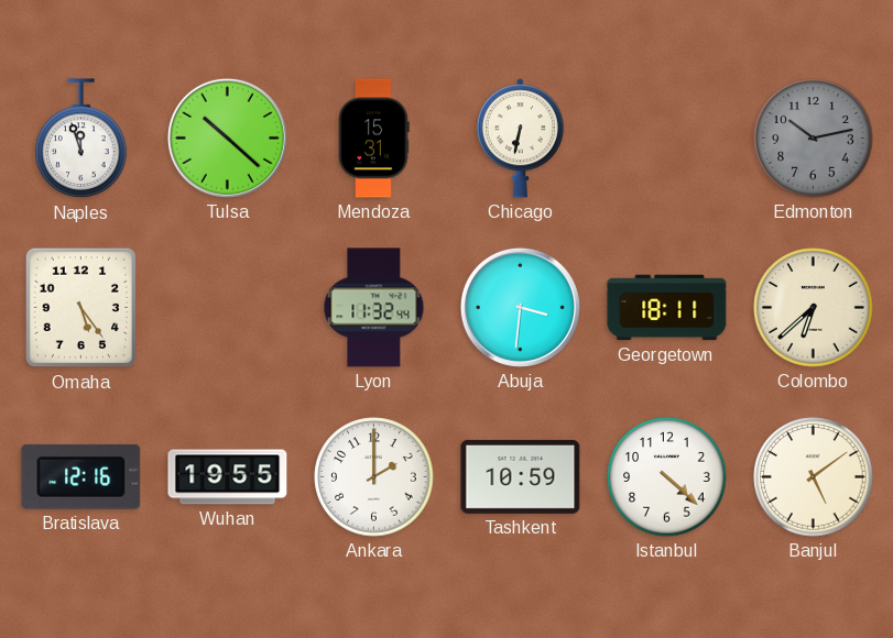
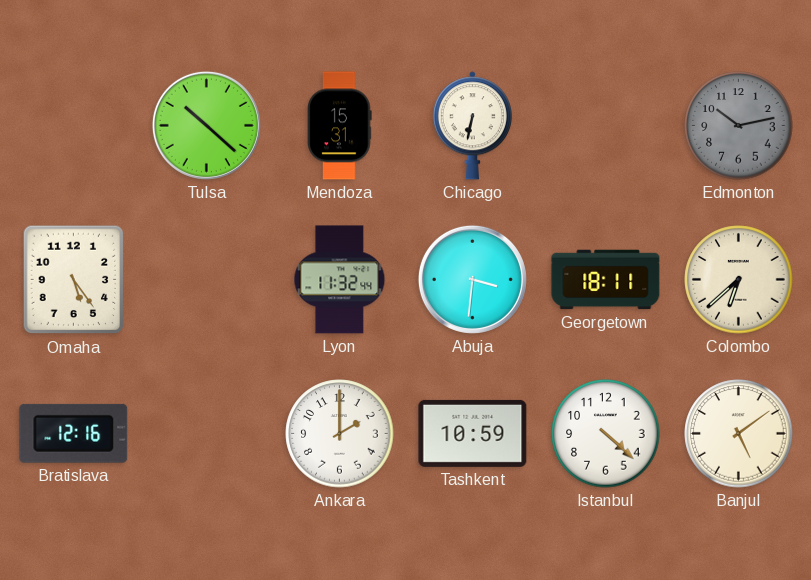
Naples: 11:57 -> none
Wuhan: 19:55 -> none
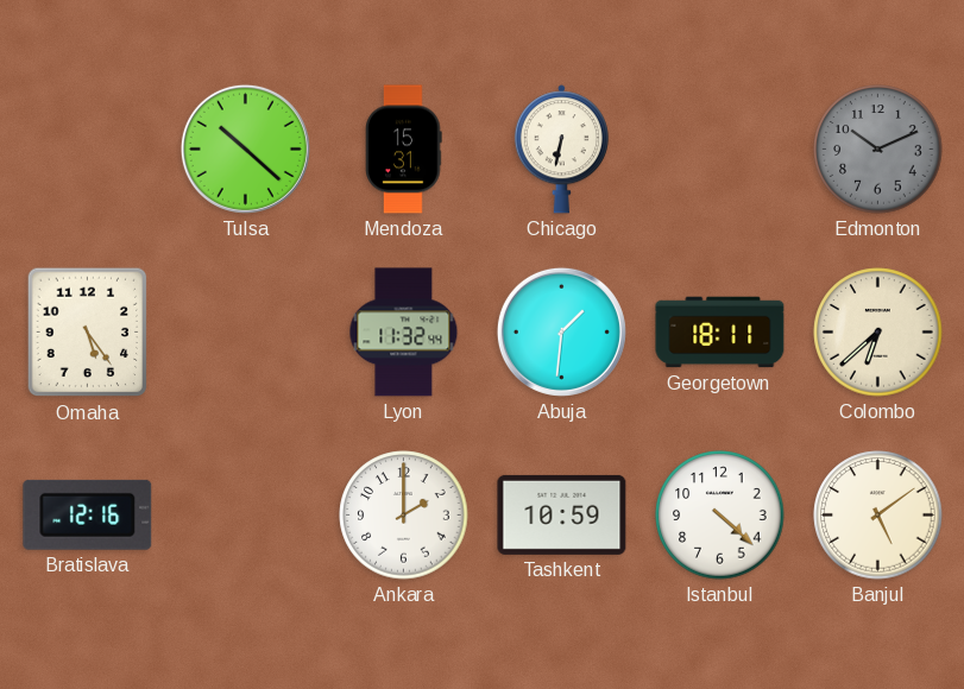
Edmonton: 10:13 -> 10:11
Abuja: 3:31 -> 1:31
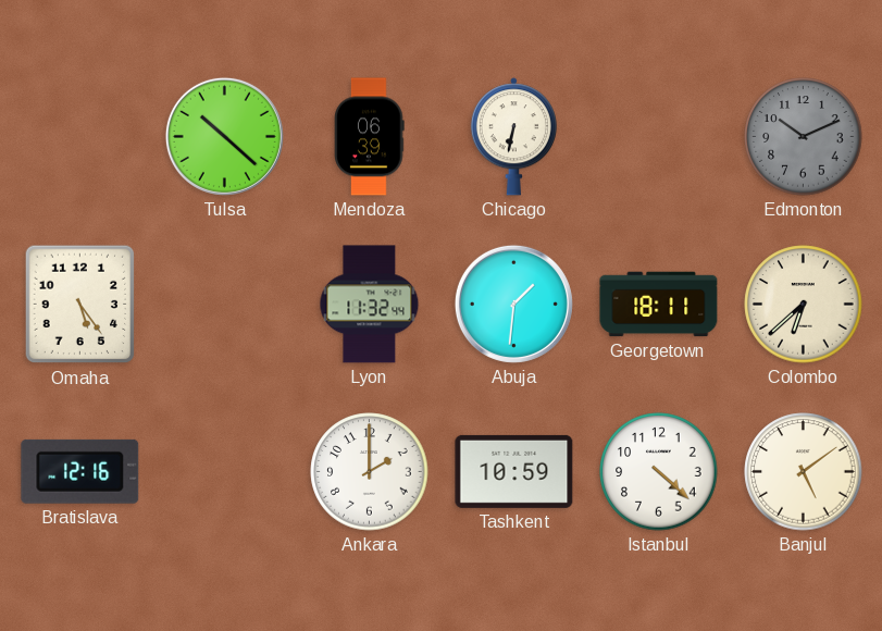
Mendoza: 15:31 -> 06:39
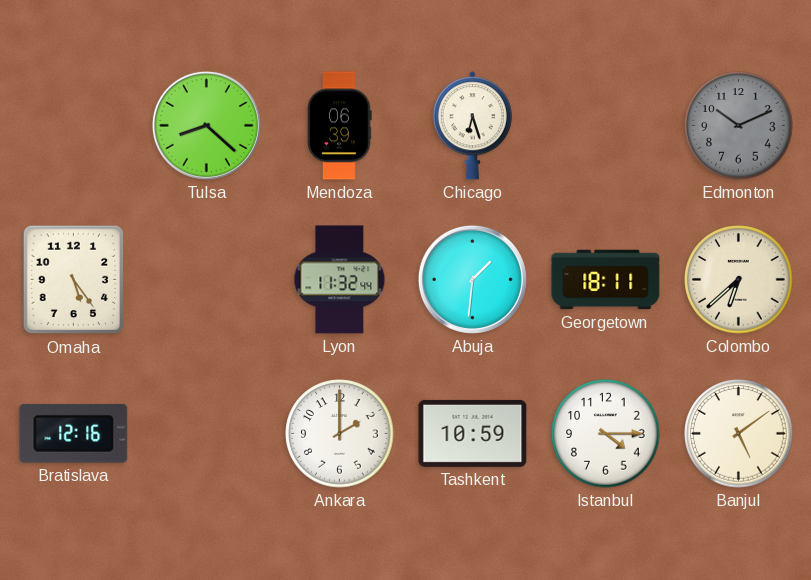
Tulsa: 10:22 -> 8:22
Chicago: 6:32 -> 6:27
Istanbul: 4:22 -> 4:15
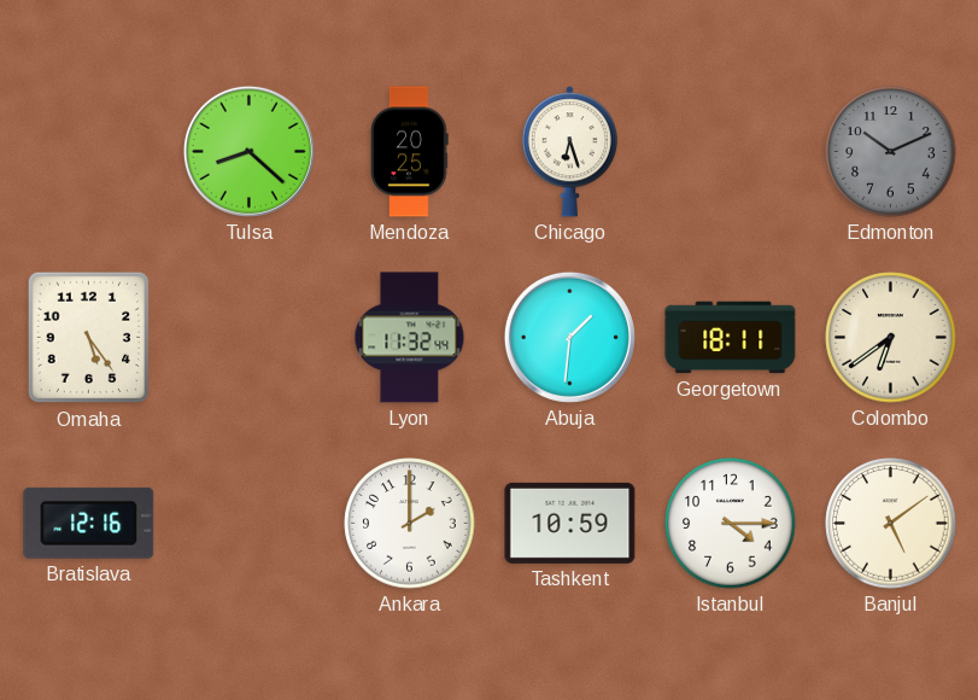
Mendoza: 06:39 -> 20:25
Colombo: 6:38 -> 6:39
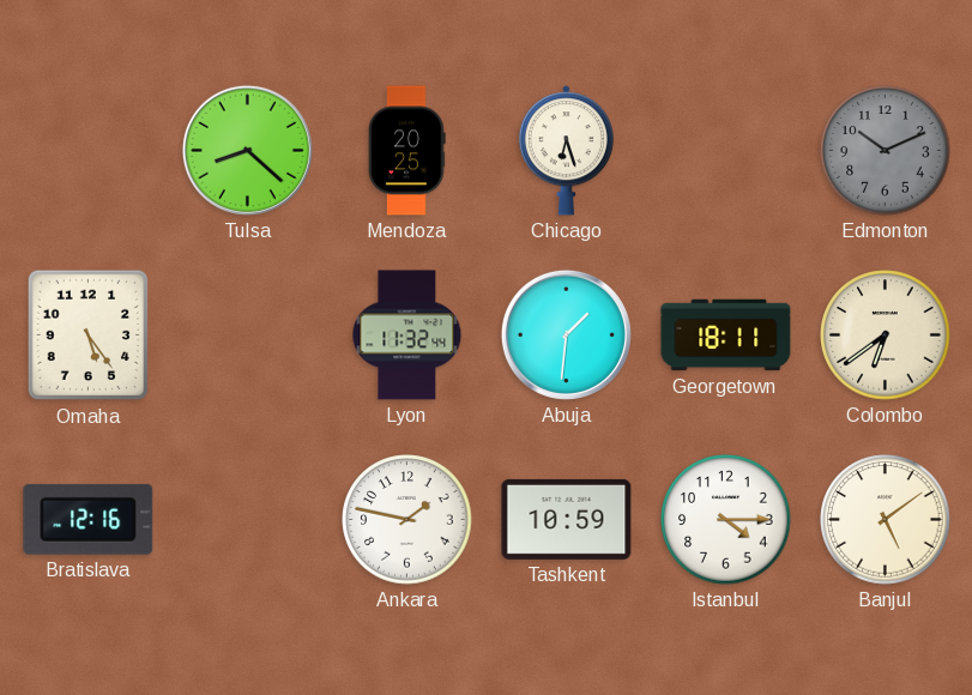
Ankara: 2:00 -> 1:47
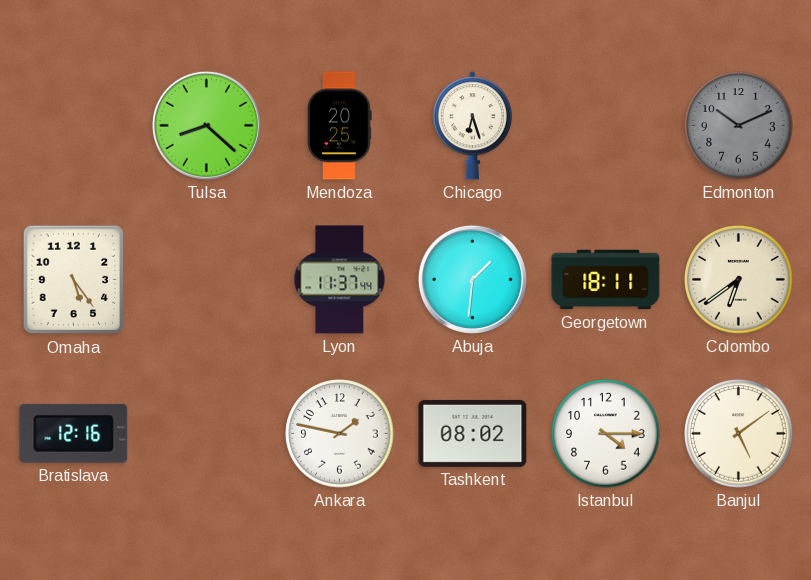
Lyon: 11:32 -> 11:37
Tashkent: 10:59 -> 08:02
